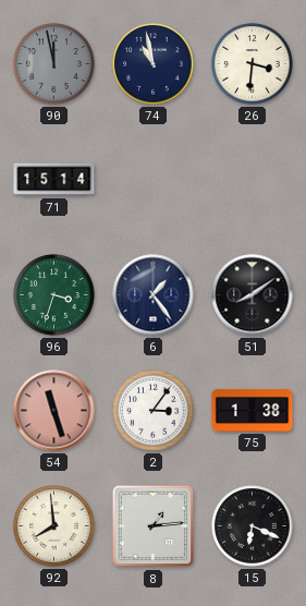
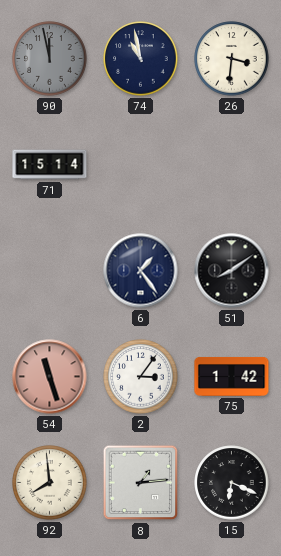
96: 3:33 -> none
75: 1:38 -> 1:42
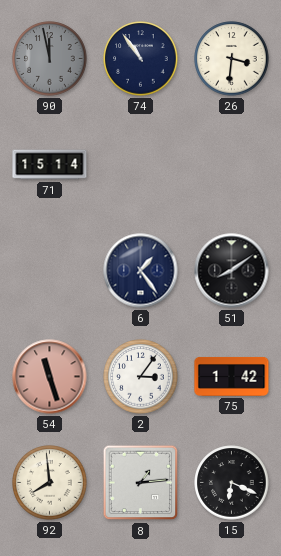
74: 10:58 -> 10:54
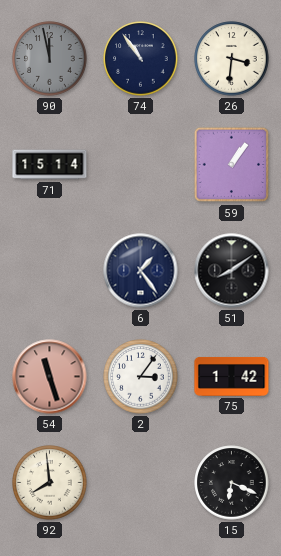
59: none -> 1:06
8: 1:14 -> none
